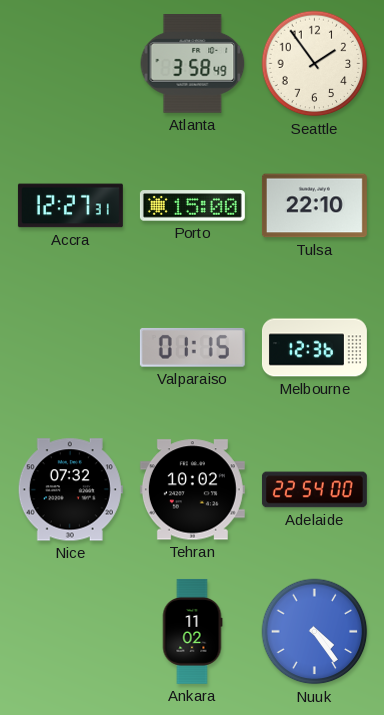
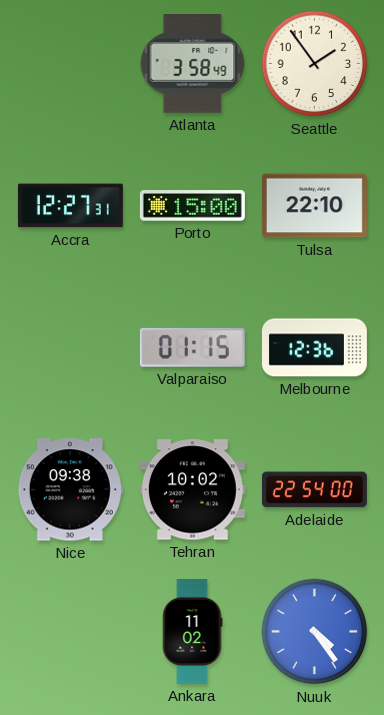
Nice: 07:32 -> 09:38
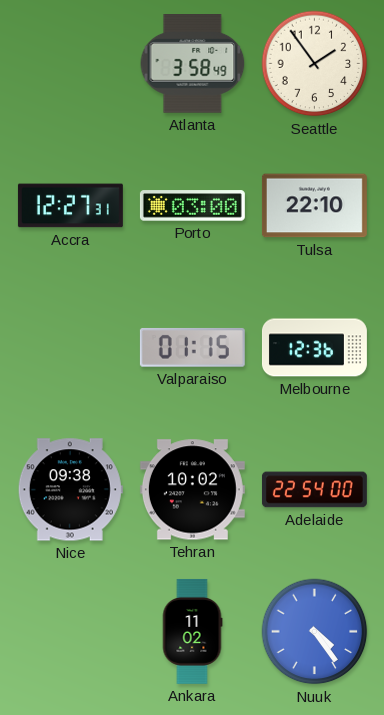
Porto: 15:00 -> 03:00
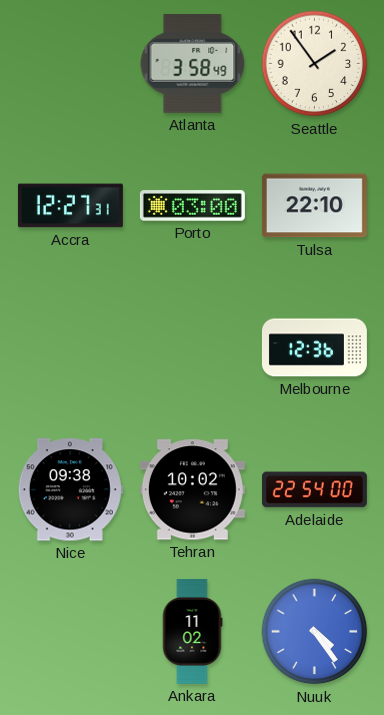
Valparaiso: 01:15 -> none
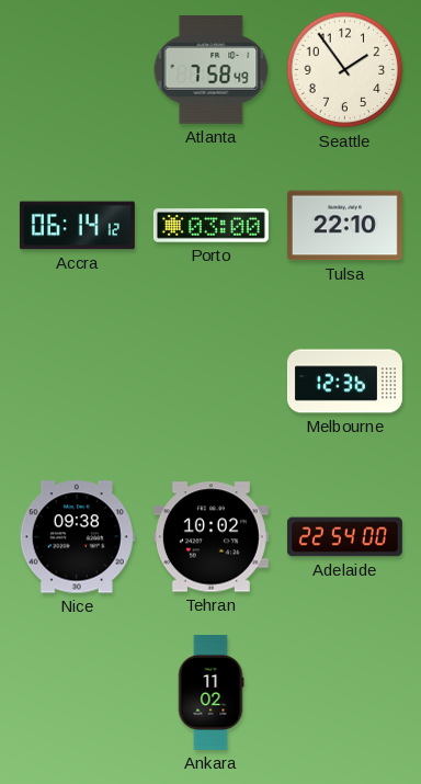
Atlanta: 3:58 -> 7:58
Accra: 12:27 -> 06:14
Nuuk: 4:24 -> none
